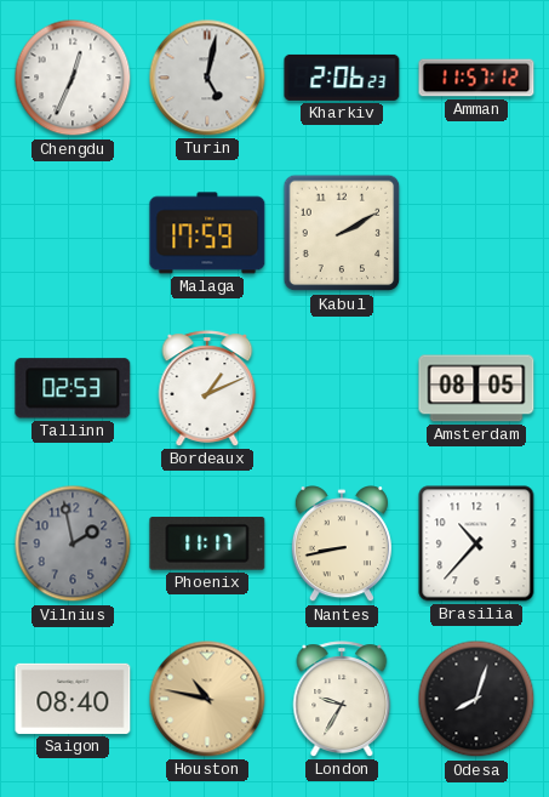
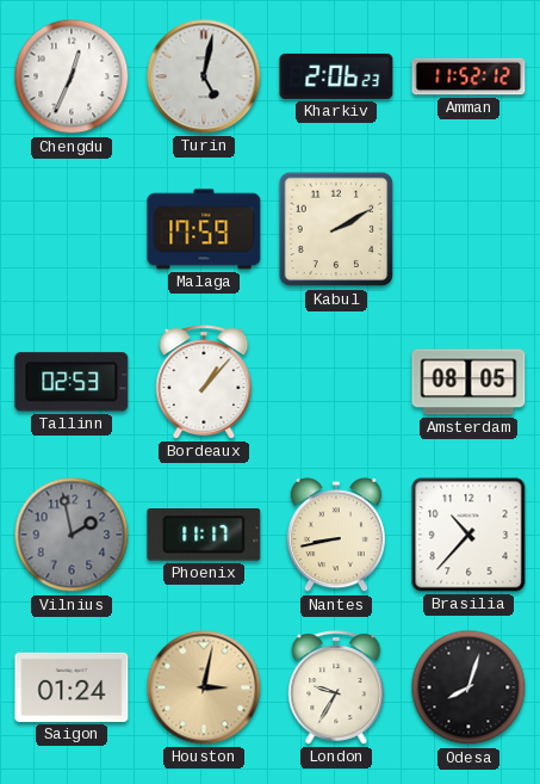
Amman: 11:57 -> 11:52
Bordeaux: 1:11 -> 1:07
Saigon: 08:40 -> 01:24
Houston: 10:47 -> 3:02
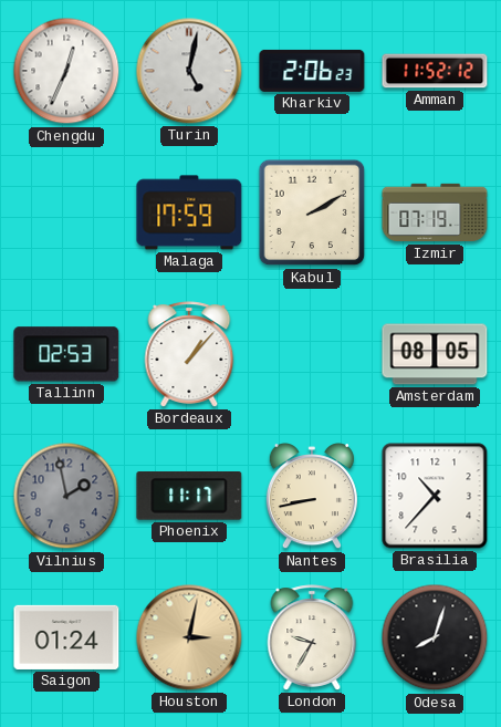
Izmir: none -> 07:19
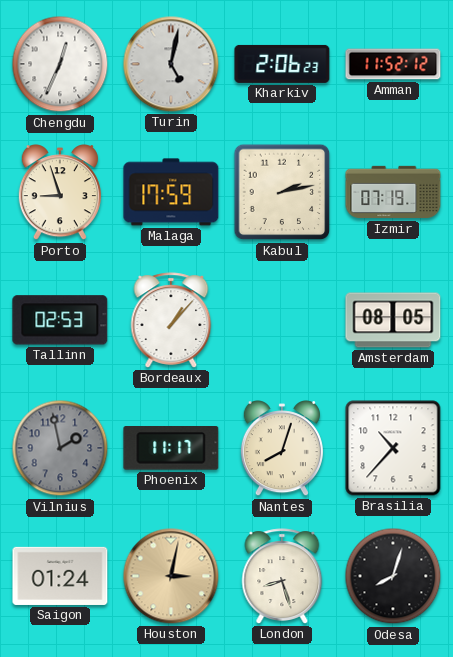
Porto: none -> 8:57
Kabul: 2:10 -> 2:13
Nantes: 8:43 -> 8:03
London: 9:35 -> 8:27
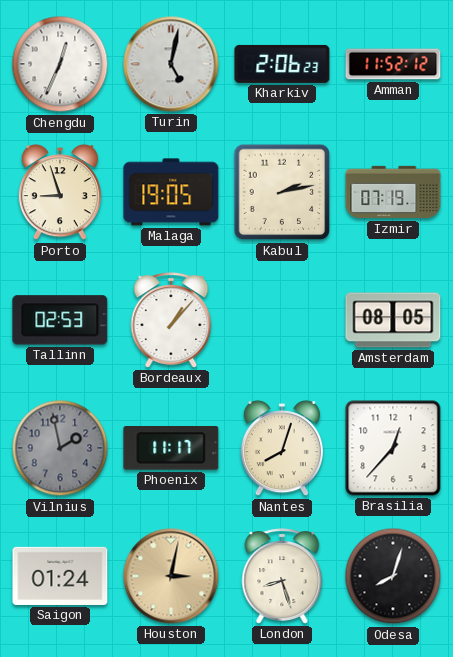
Malaga: 17:59 -> 19:05
Brasilia: 10:37 -> 12:37
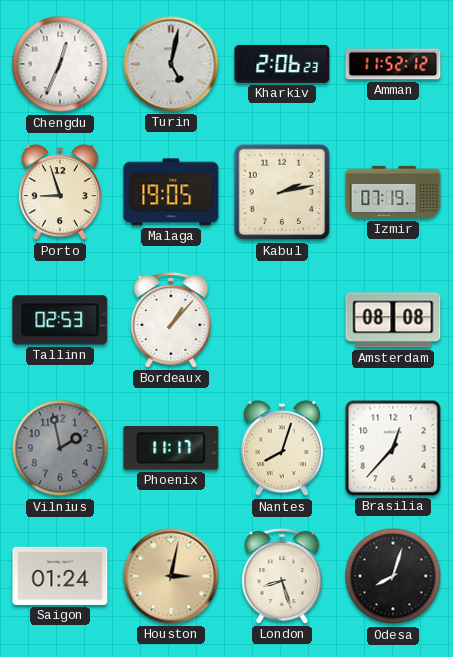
Amsterdam: 08:05 -> 08:08
